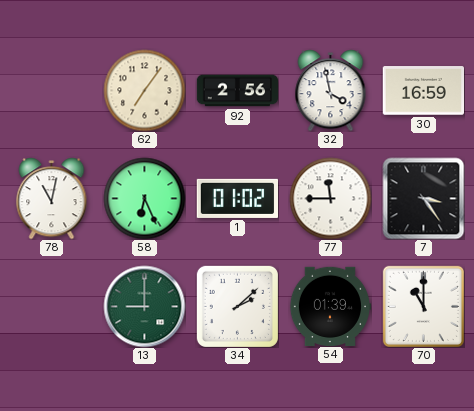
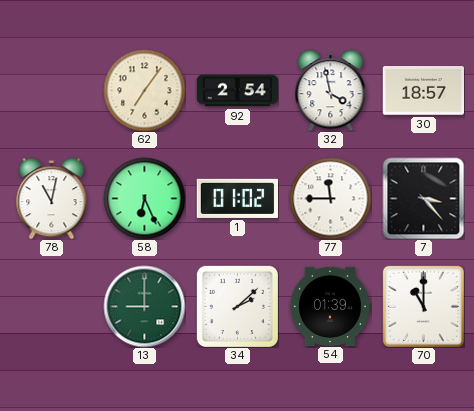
92: 2:56 -> 2:54
30: 16:59 -> 18:57
7: 3:24 -> 3:23
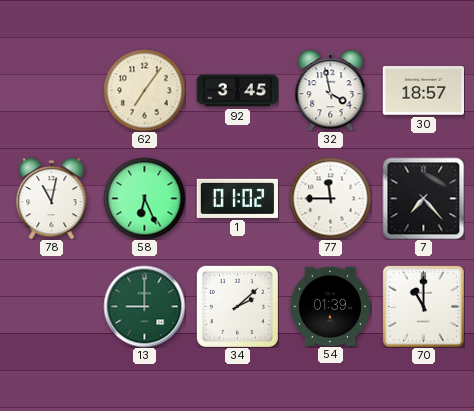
92: 2:54 -> 3:45
7: 3:23 -> 7:23
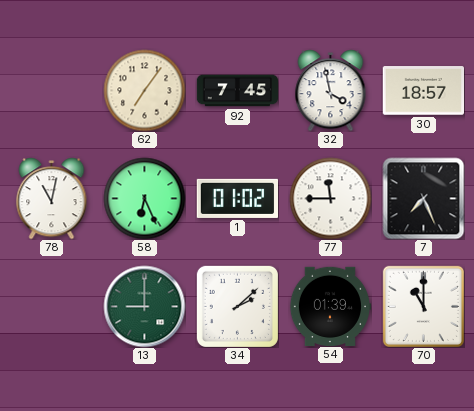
92: 3:45 -> 7:45
7: 7:23 -> 7:26
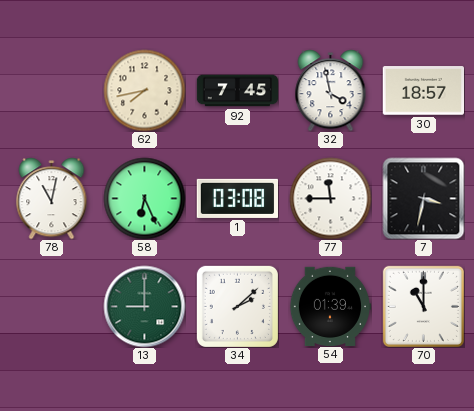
62: 7:06 -> 7:43
1: 01:02 -> 03:08
7: 7:26 -> 3:32
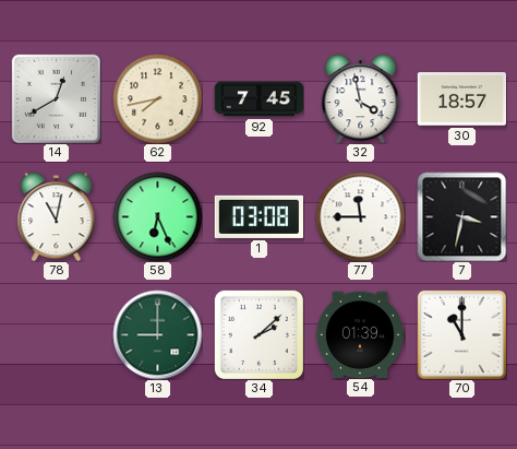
14: none -> 12:40
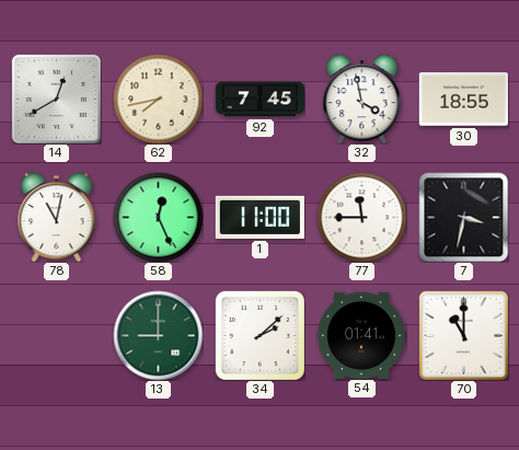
30: 18:57 -> 18:55
58: 6:26 -> 12:26
1: 03:08 -> 11:00
54: 01:39 -> 01:41
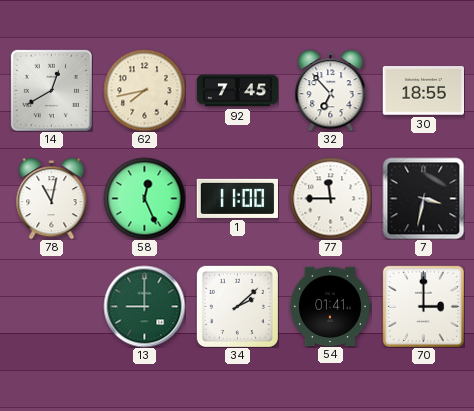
32: 3:58 -> 6:53
70: 11:00 -> 3:00
